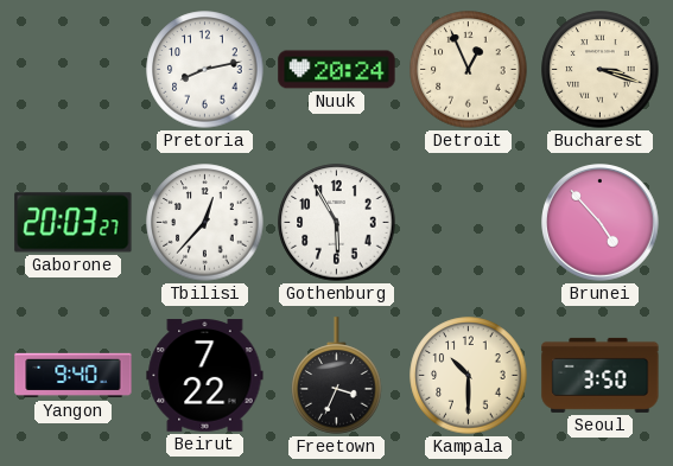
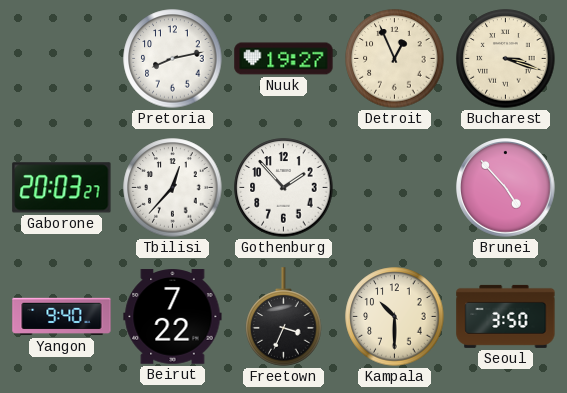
Nuuk: 20:24 -> 19:27
Gothenburg: 5:55 -> 1:53
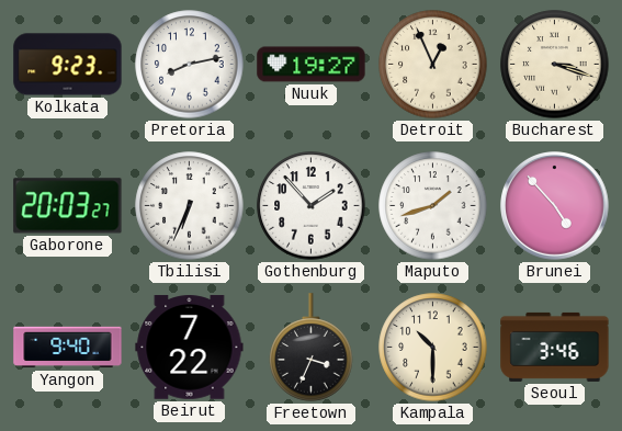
Kolkata: none -> 9:23
Tbilisi: 12:37 -> 6:34
Maputo: none -> 1:42
Seoul: 3:50 -> 3:46
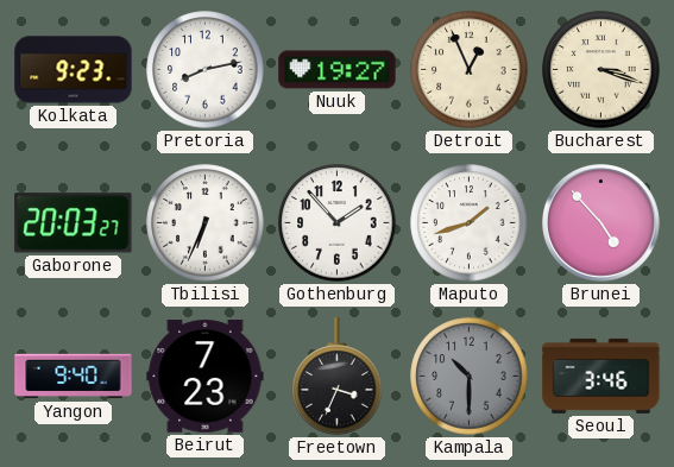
Beirut: 7:22 -> 7:23
Kampala dial: cream -> grey
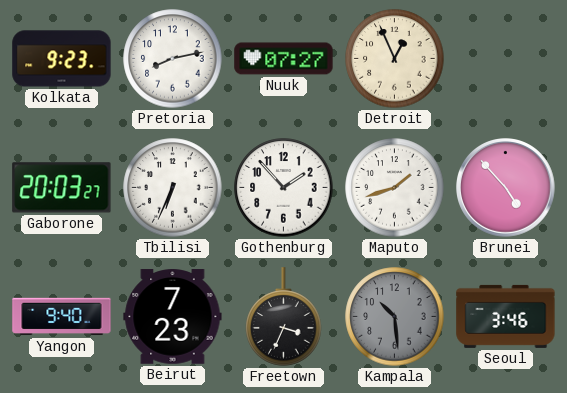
Nuuk: 19:27 -> 07:27
Bucharest: 3:18 -> none
Kampala: 10:30 -> 10:29
